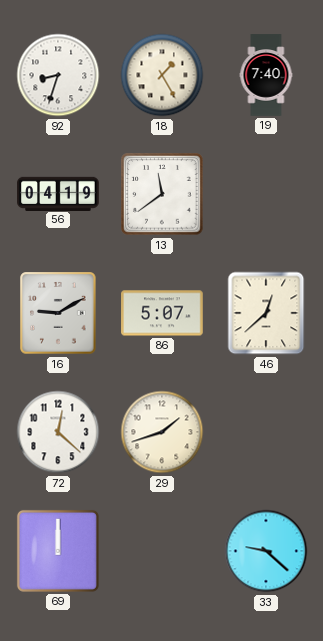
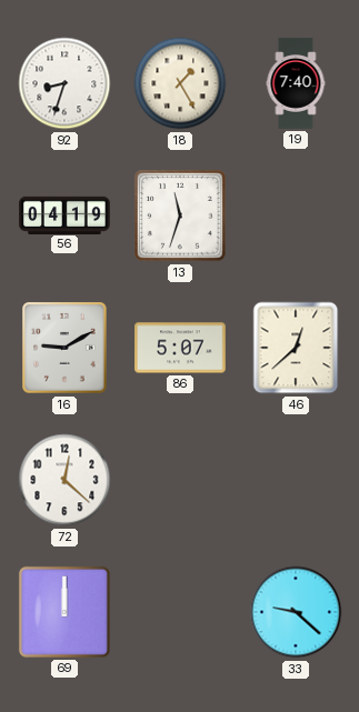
13: 11:39 -> 11:33
29: 1:42 -> none
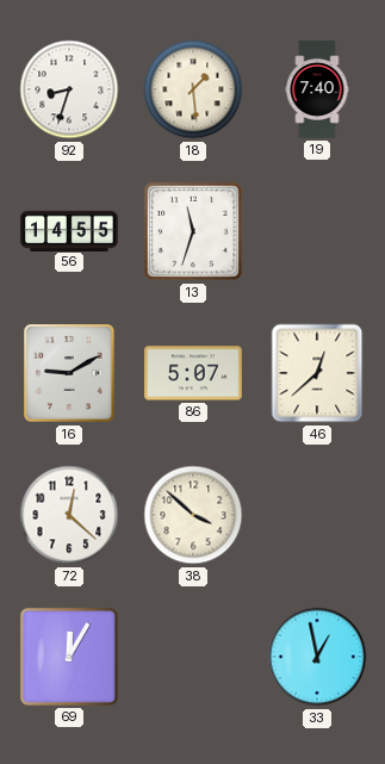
18: 1:25 -> 1:29
56: 04:19 -> 14:55
38: none -> 3:52
69: 12:00 -> 12:05
33: 9:22 -> 12:58
